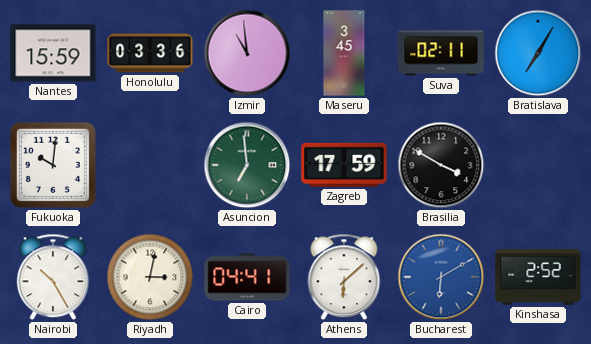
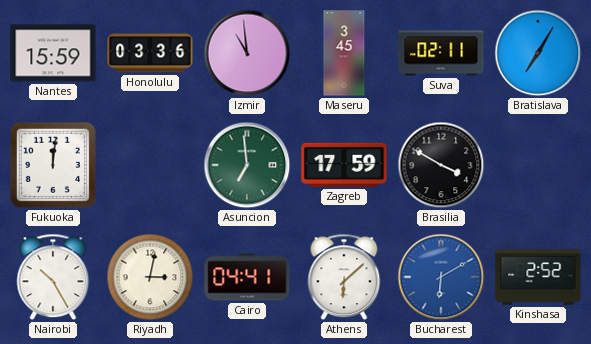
Fukuoka: 10:01 -> 12:01
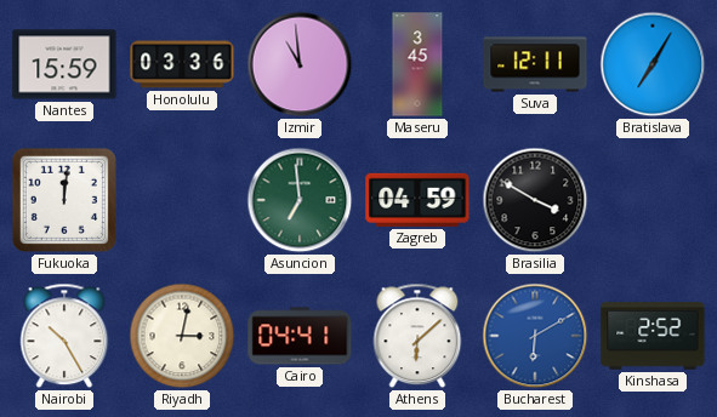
Suva: 02:11 -> 12:11
Zagreb: 17:59 -> 04:59
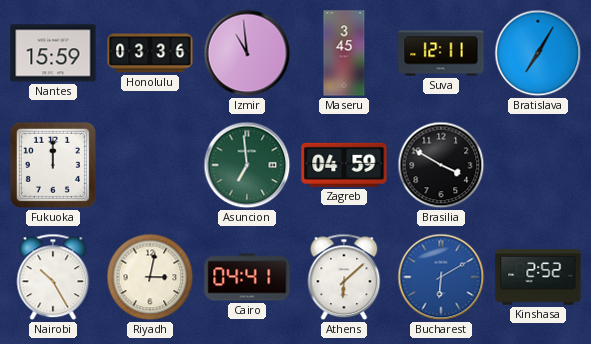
Fukuoka: 12:01 -> 12:00
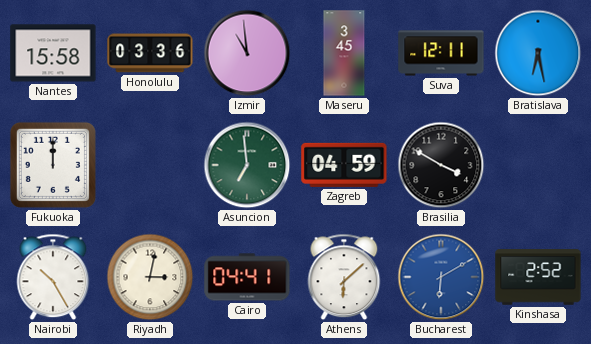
Nantes: 15:59 -> 15:58
Bratislava: 7:05 -> 6:28
